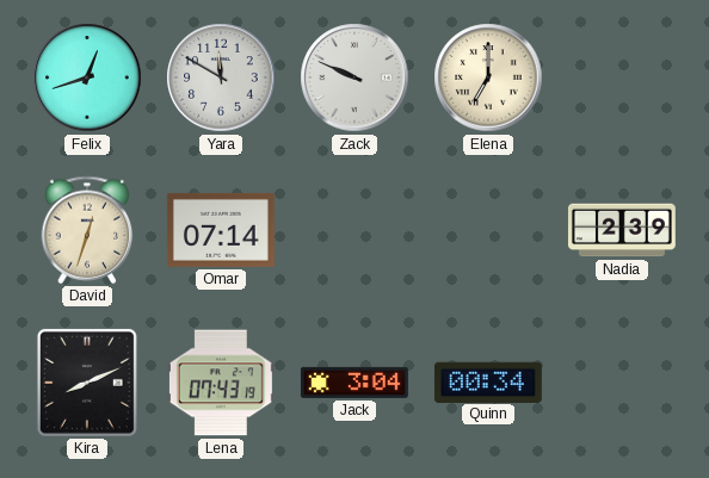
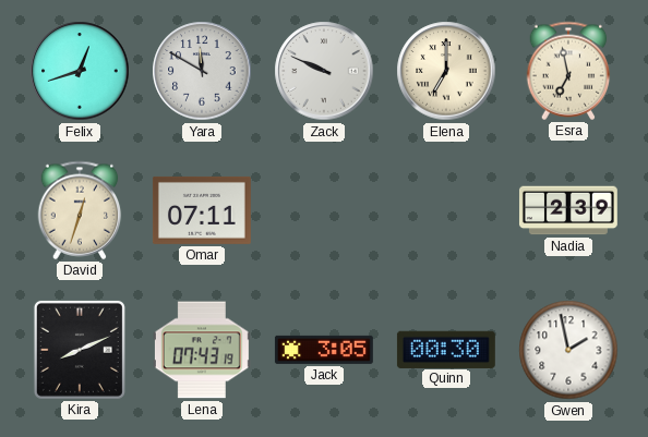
Esra: none -> 6:58
Omar: 07:14 -> 07:11
Jack: 3:04 -> 3:05
Quinn: 00:34 -> 00:30
Gwen: none -> 1:58
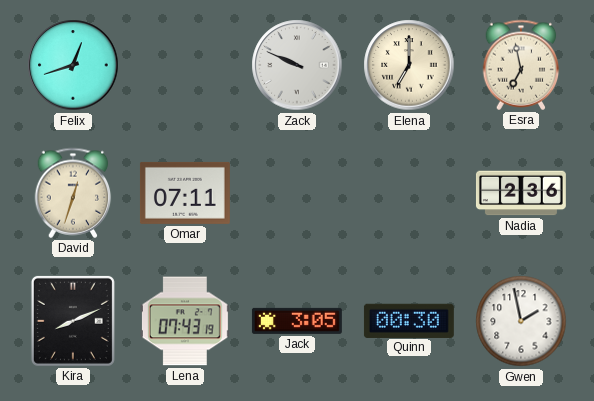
Yara: 11:50 -> none
Nadia: 2:39 -> 2:36
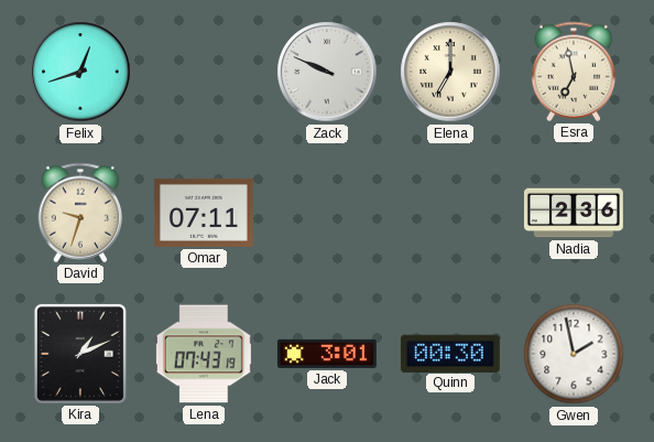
David: 12:33 -> 9:33
Kira: 8:11 -> 1:11
Jack: 3:05 -> 3:01
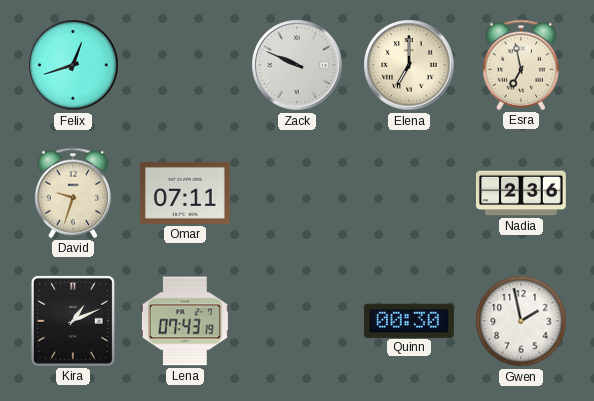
Jack: 3:01 -> none
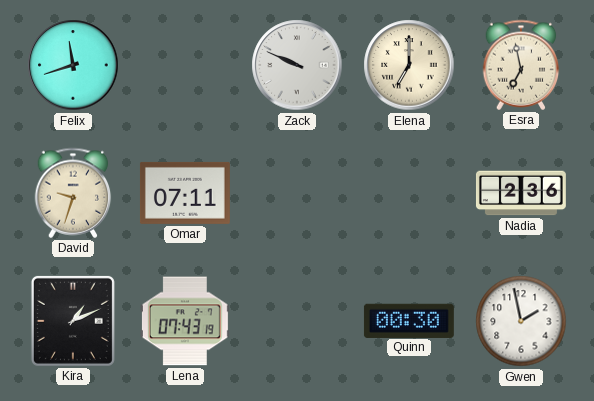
Felix: 12:42 -> 11:42
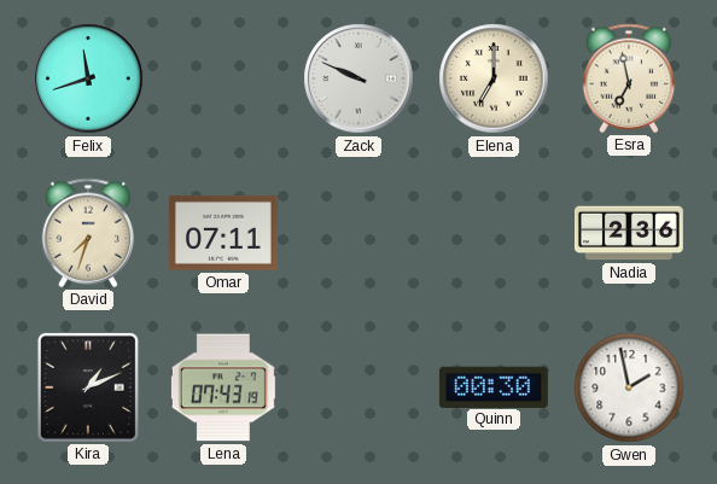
David: 9:33 -> 7:33
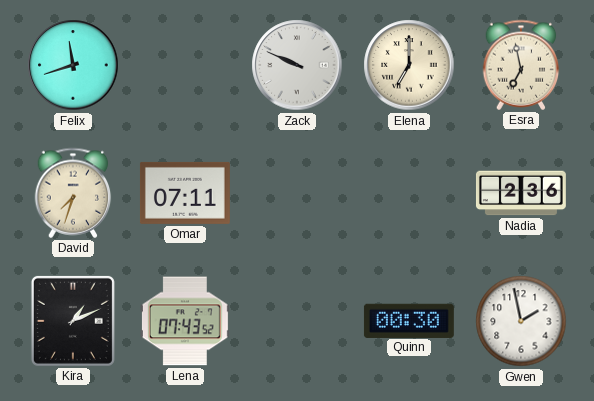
Lena: 07:43:19 -> 07:43:52
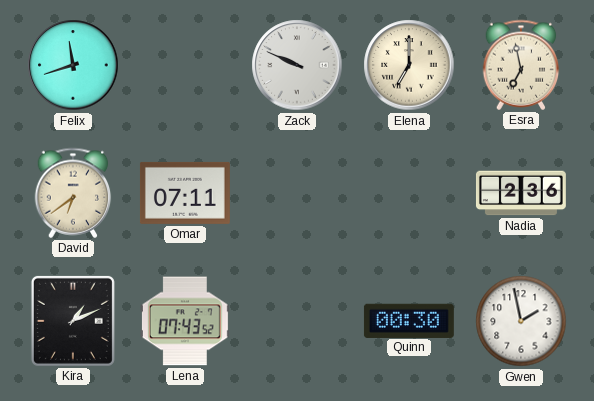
David: 7:33 -> 6:39
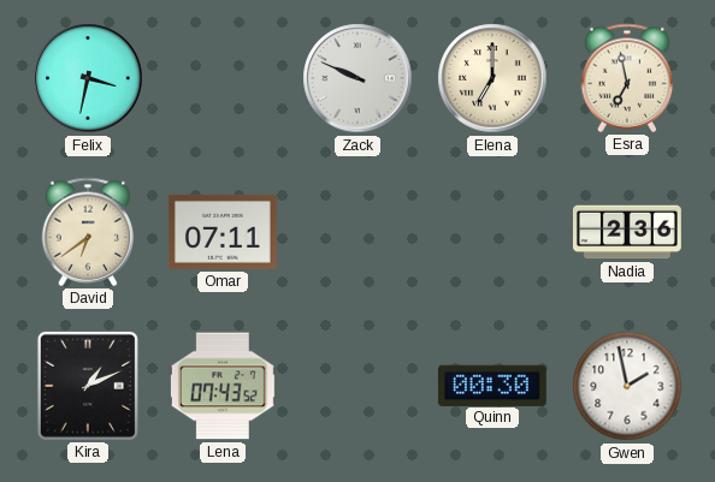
Felix: 11:42 -> 3:32
